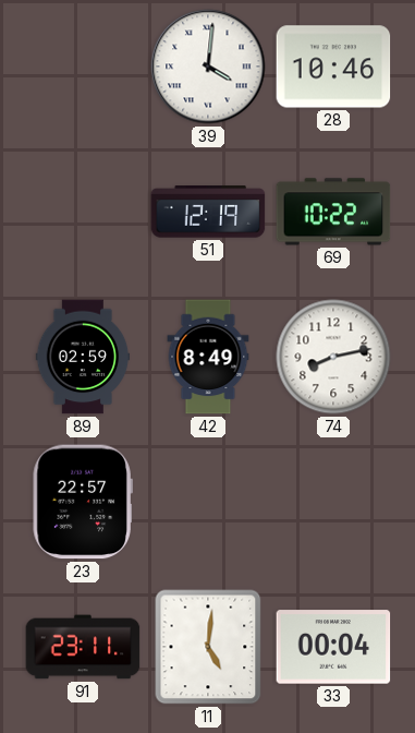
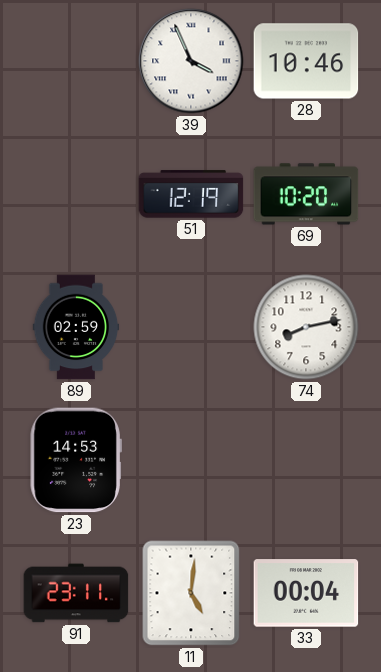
39: 4:01 -> 3:56
69: 10:22 -> 10:20
42: 8:49 -> none
23: 22:57 -> 14:53
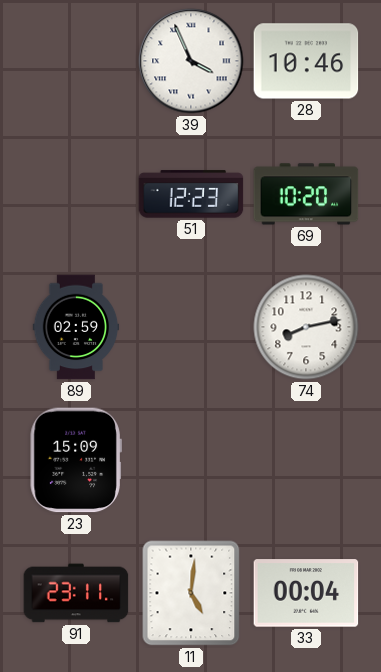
51: 12:19 -> 12:23
23: 14:53 -> 15:09
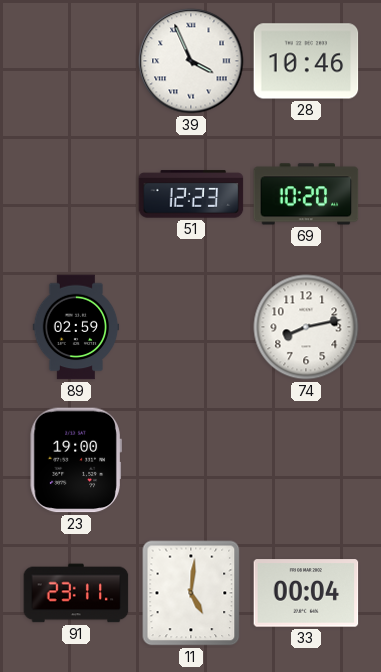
23: 15:09 -> 19:00
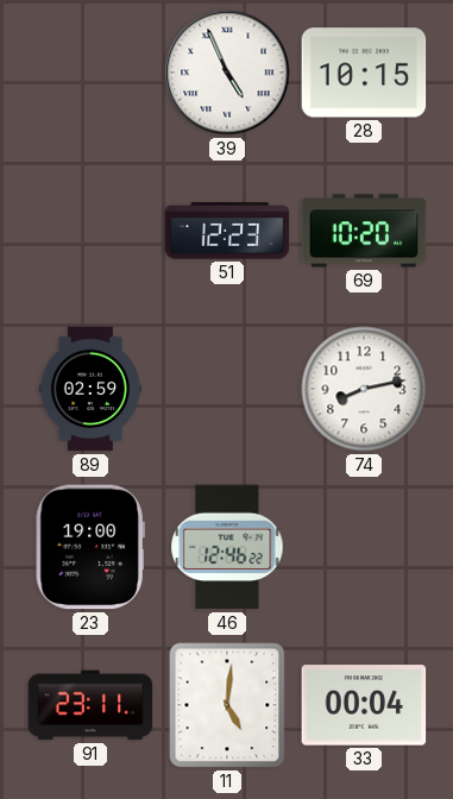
39: 3:56 -> 4:56
28: 10:46 -> 10:15
46: none -> 12:46
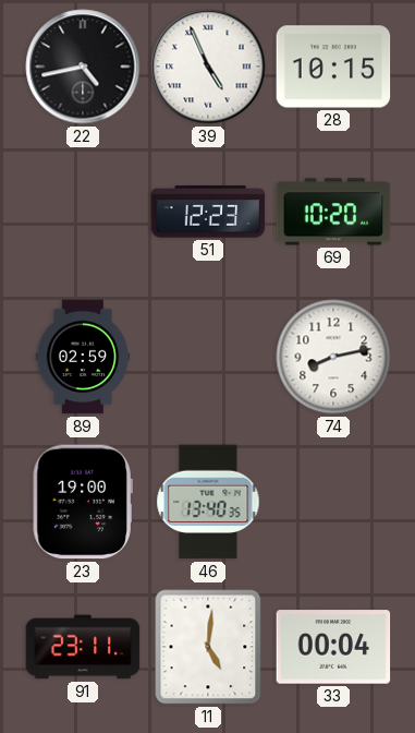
22: none -> 4:43
46: 12:46 -> 13:40
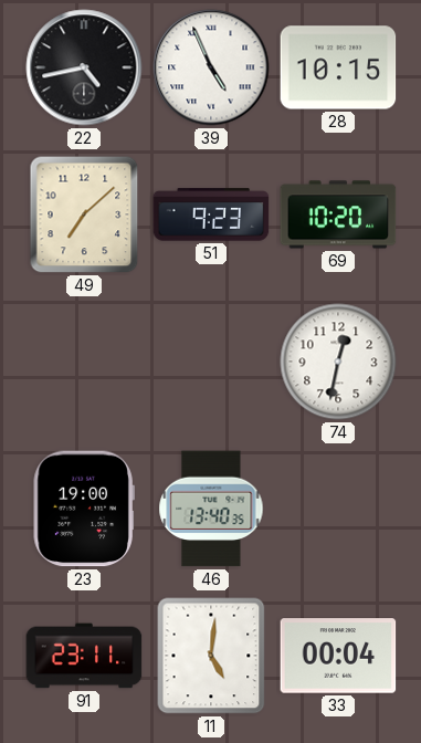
49: none -> 7:08
51: 12:23 -> 9:23
89: 02:59 -> none
74: 8:13 -> 12:32
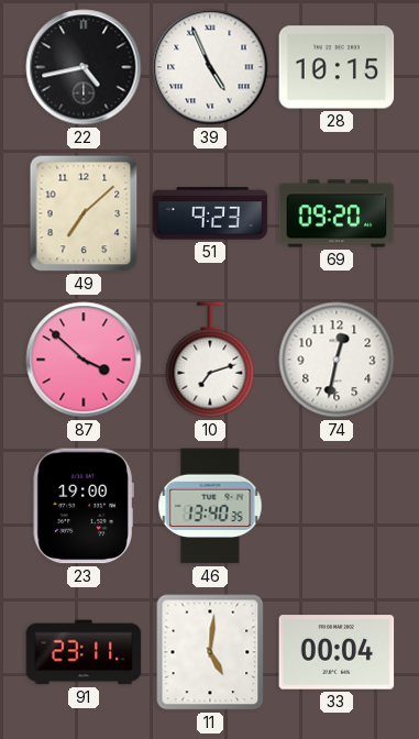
69: 10:20 -> 09:20
87: none -> 3:52
10: none -> 7:12
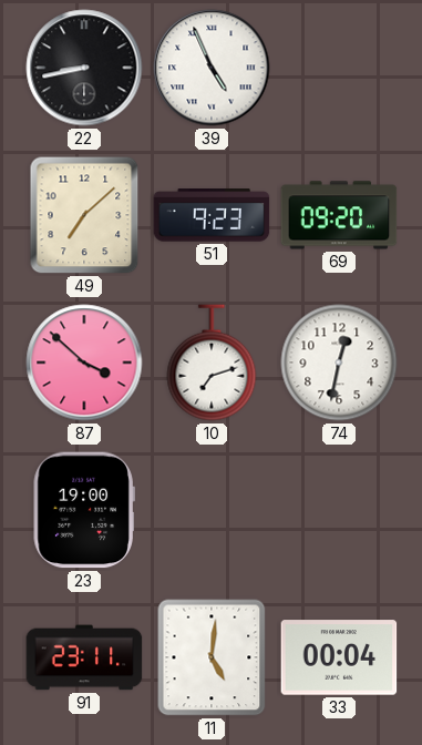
22: 4:43 -> 8:43
28: 10:15 -> none
46: 13:40 -> none
